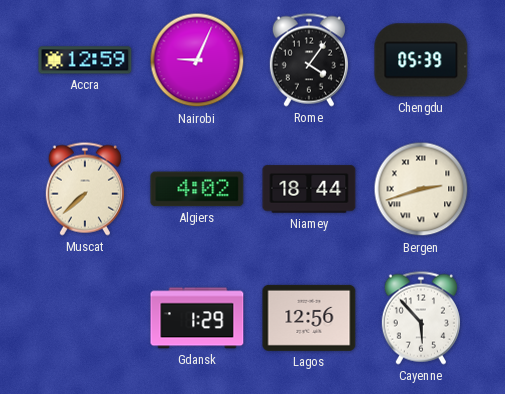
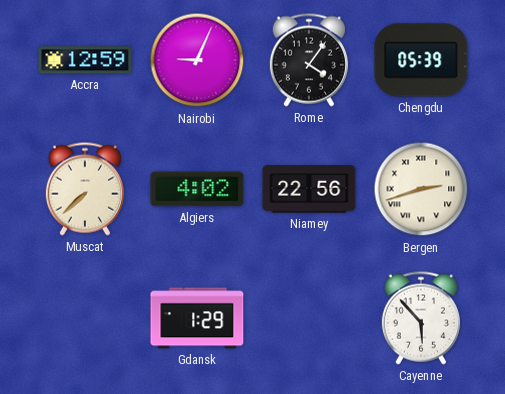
Niamey: 18:44 -> 22:56
Lagos: 12:56 -> none
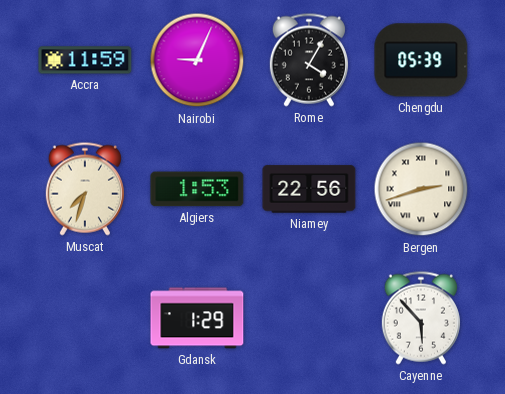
Accra: 12:59 -> 11:59
Rome: 4:06 -> 4:05
Muscat: 7:38 -> 7:33
Algiers: 4:02 -> 1:53
